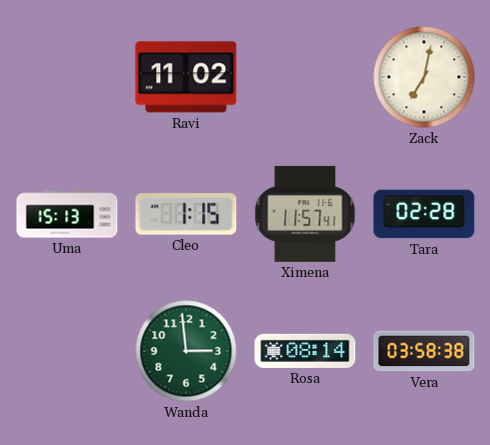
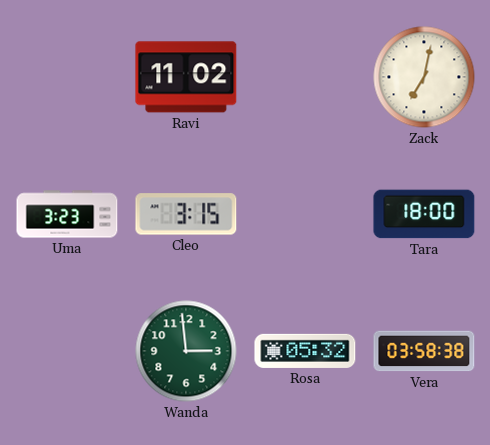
Uma: 15:13 -> 3:23
Cleo: 1:15 -> 3:15
Ximena: 11:57 -> none
Tara: 02:28 -> 18:00
Rosa: 08:14 -> 05:32
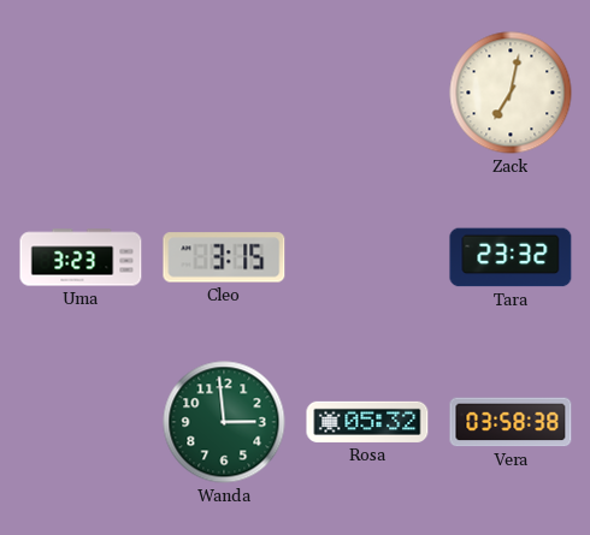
Ravi: 11:02 -> none
Tara: 18:00 -> 23:32
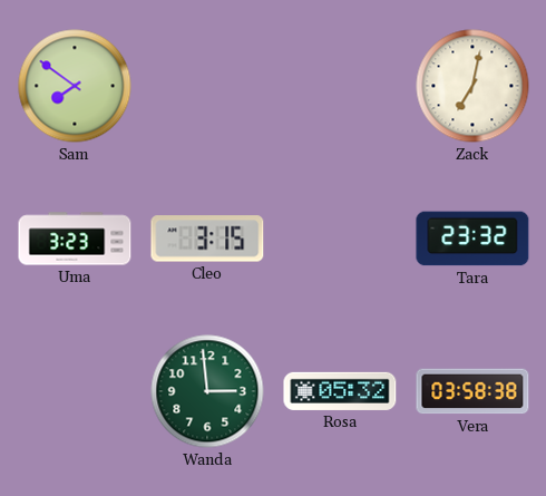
Sam: none -> 7:51
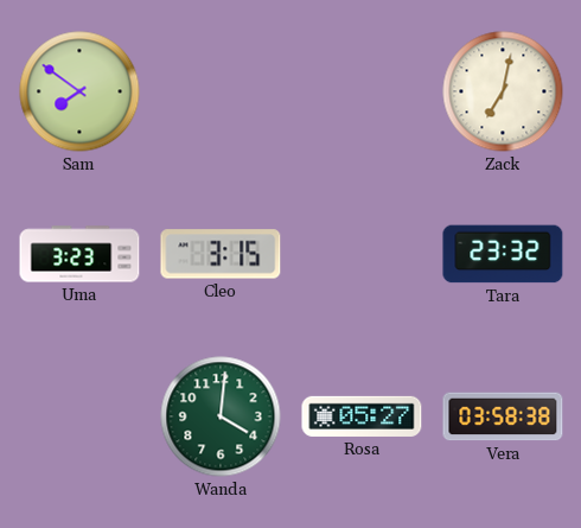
Wanda: 2:59 -> 4:01
Rosa: 05:32 -> 05:27
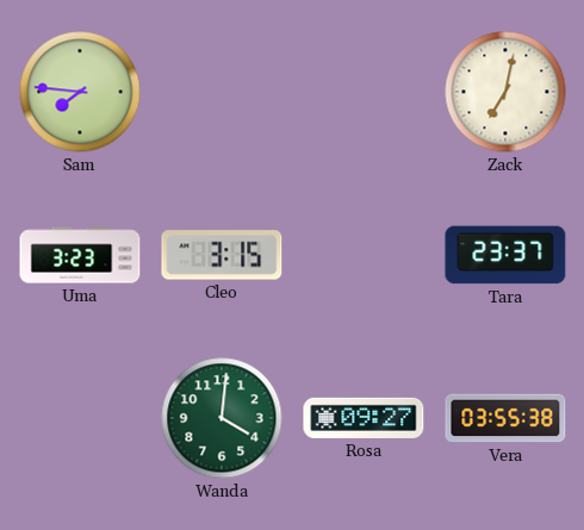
Sam: 7:51 -> 7:46
Tara: 23:32 -> 23:37
Rosa: 05:27 -> 09:27
Vera: 03:58 -> 03:55
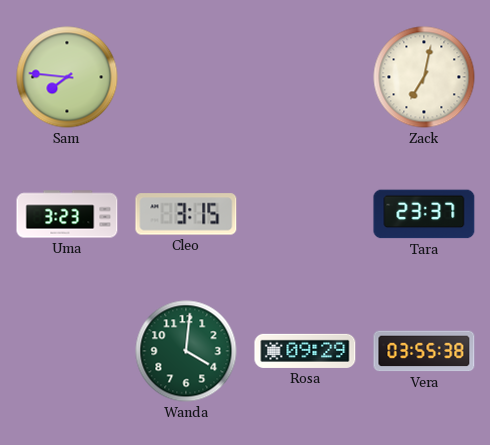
Rosa: 09:27 -> 09:29
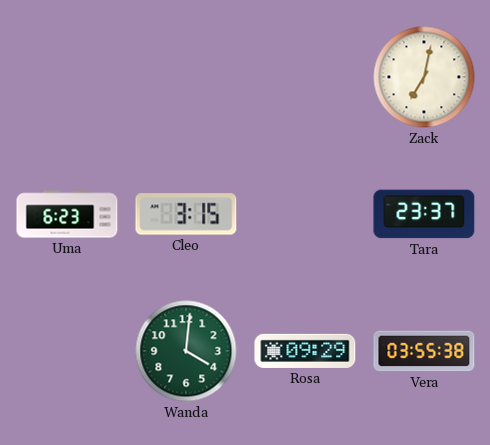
Sam: 7:46 -> none
Uma: 3:23 -> 6:23
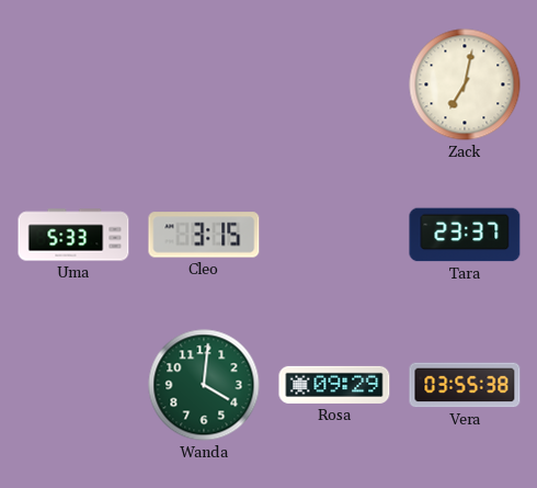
Uma: 6:23 -> 5:33
